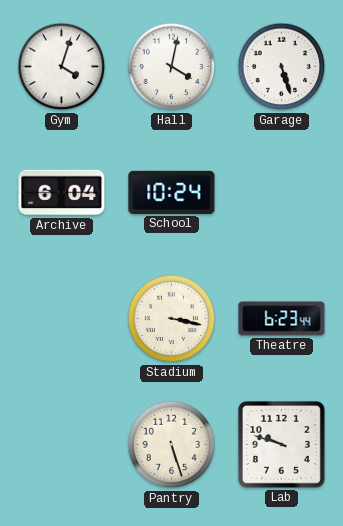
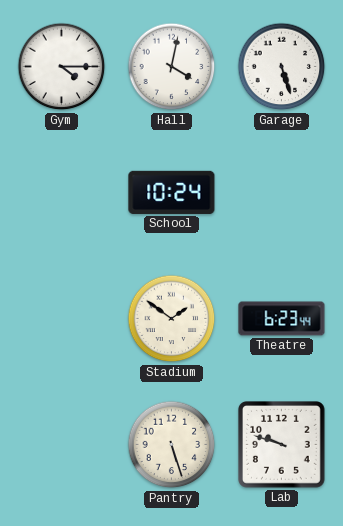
Gym: 4:03 -> 4:15
Archive: 6:04 -> none
Stadium: 3:17 -> 1:51
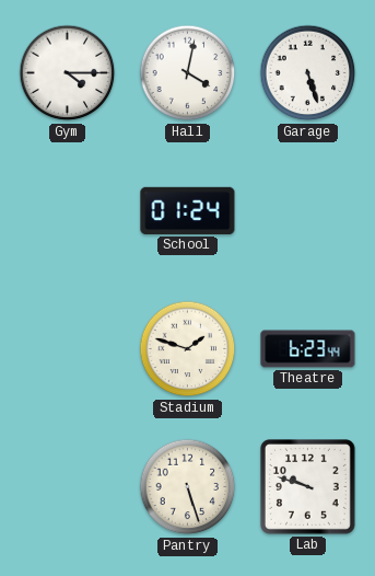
School: 10:24 -> 01:24
Stadium: 1:51 -> 1:48
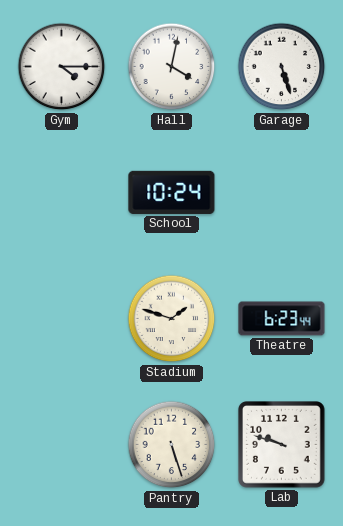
School: 01:24 -> 10:24
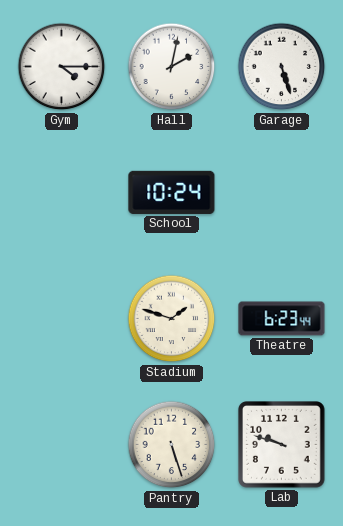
Hall: 4:02 -> 2:02
